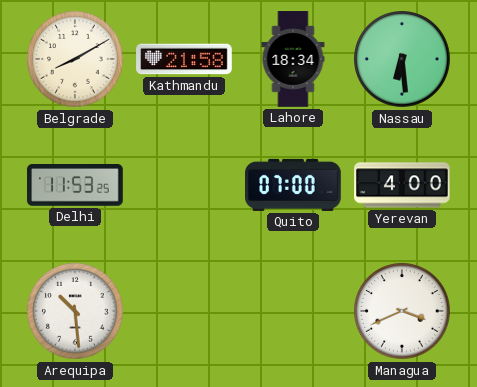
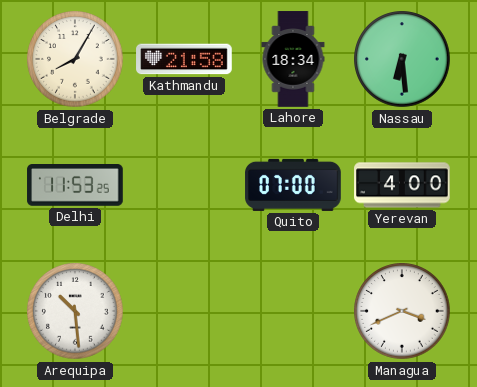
Belgrade: 8:10 -> 8:05
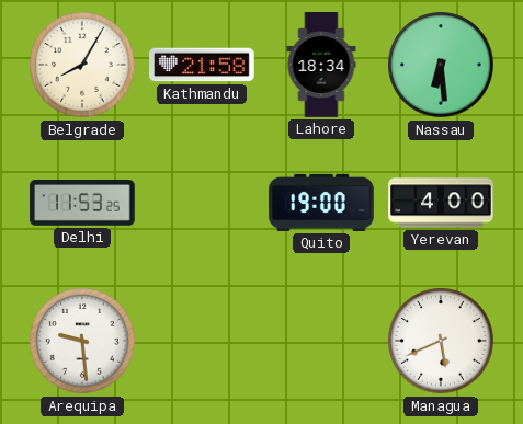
Quito: 07:00 -> 19:00
Arequipa: 10:29 -> 9:29
Managua: 3:41 -> 5:41
